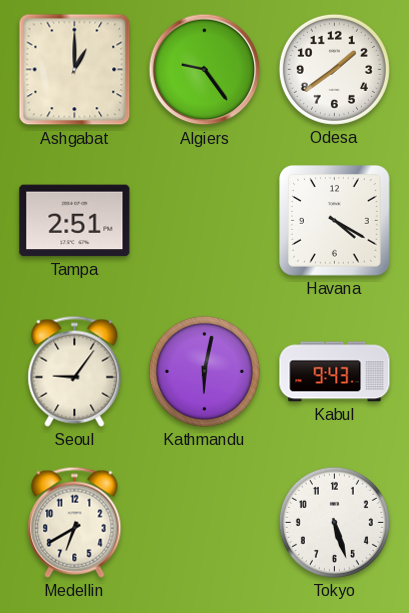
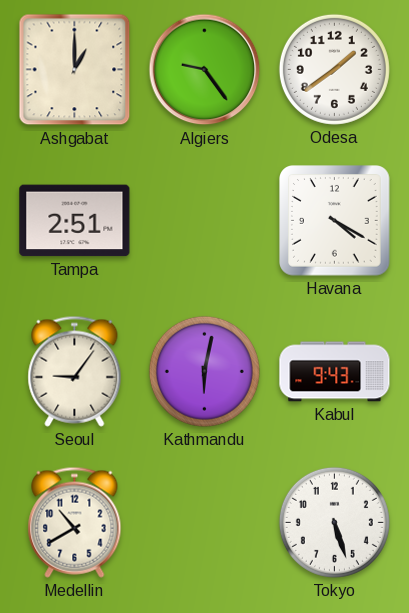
Medellin: 6:40 -> 10:40
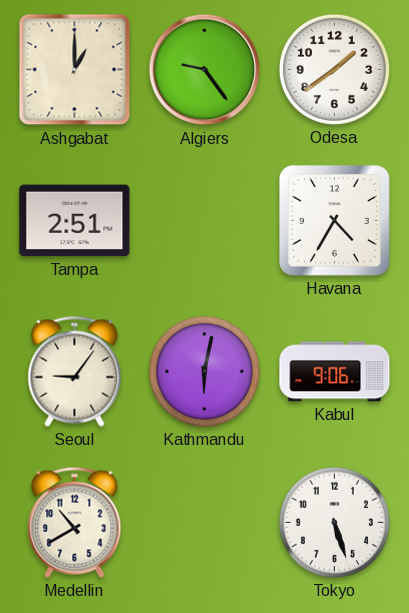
Havana: 4:20 -> 4:35
Kabul: 9:43 -> 9:06
